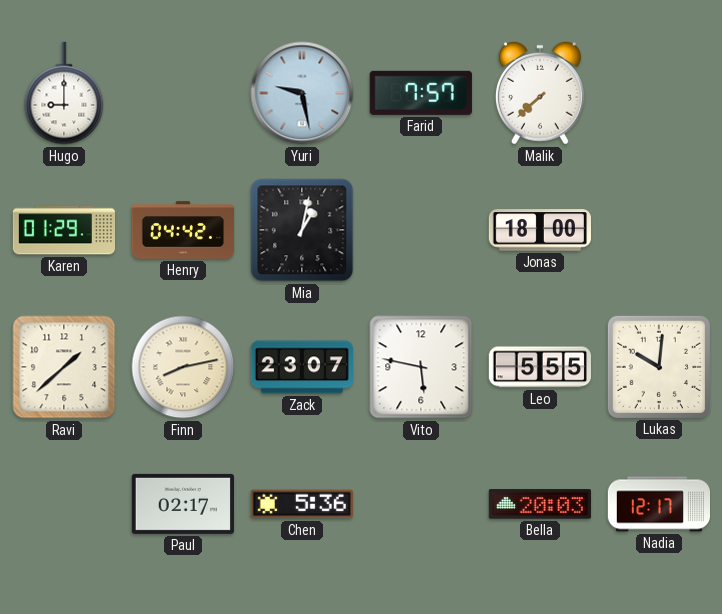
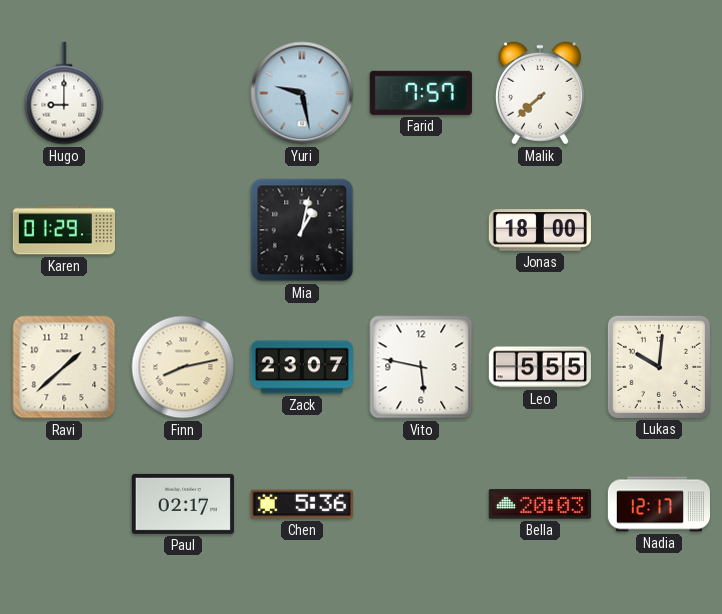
Henry: 04:42 -> none
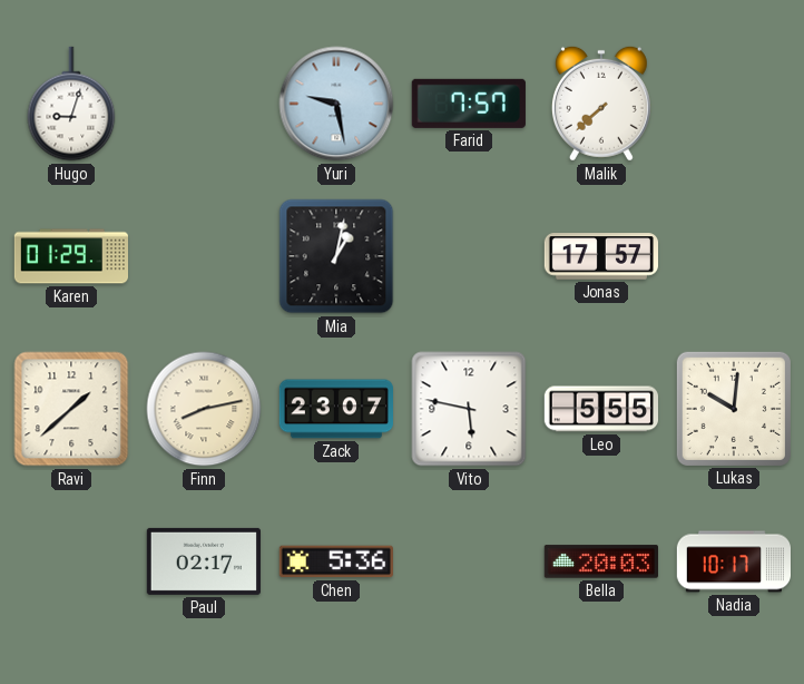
Hugo: 9:00 -> 9:03
Jonas: 18:00 -> 17:57
Nadia: 12:17 -> 10:17
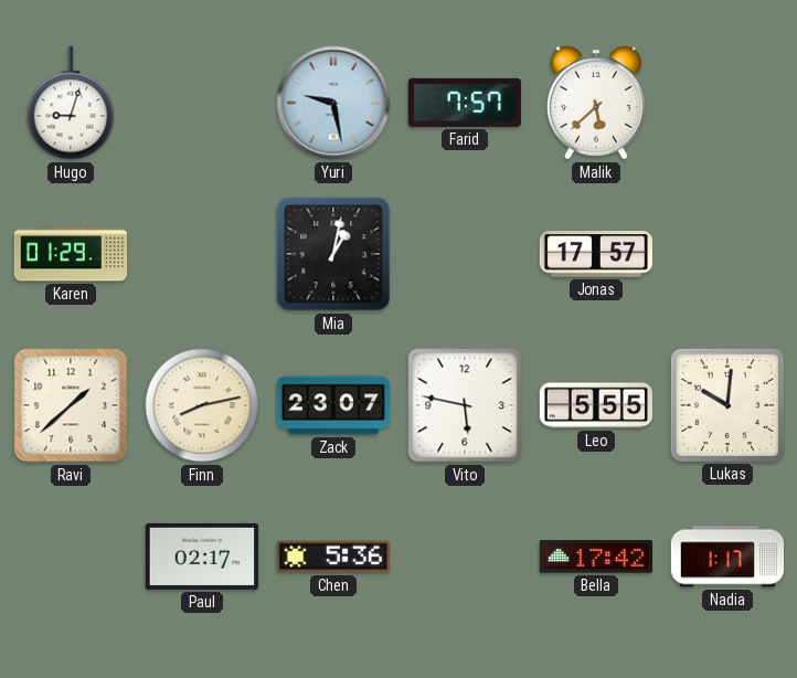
Malik: 7:38 -> 5:38
Bella: 20:03 -> 17:42
Nadia: 10:17 -> 1:17
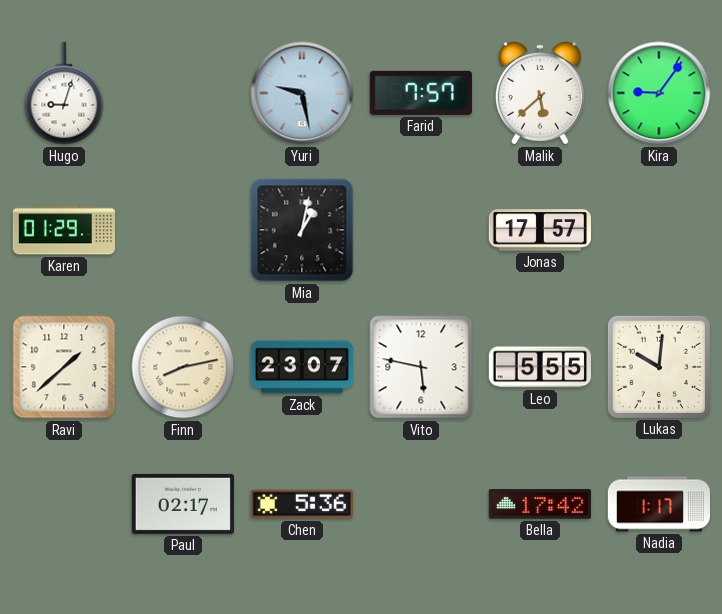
Kira: none -> 9:06
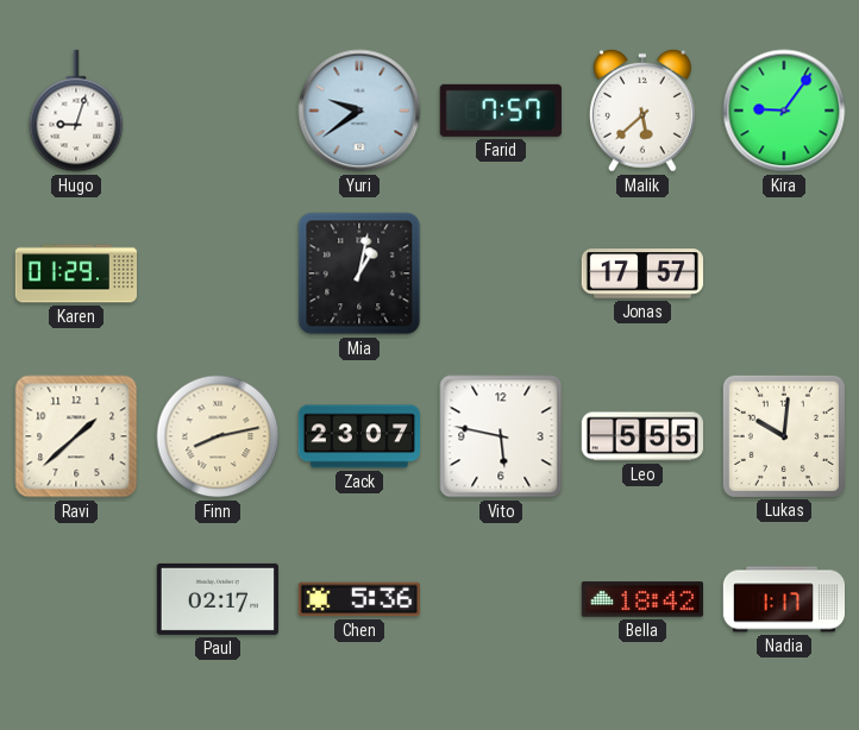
Yuri: 9:28 -> 9:39
Bella: 17:42 -> 18:42
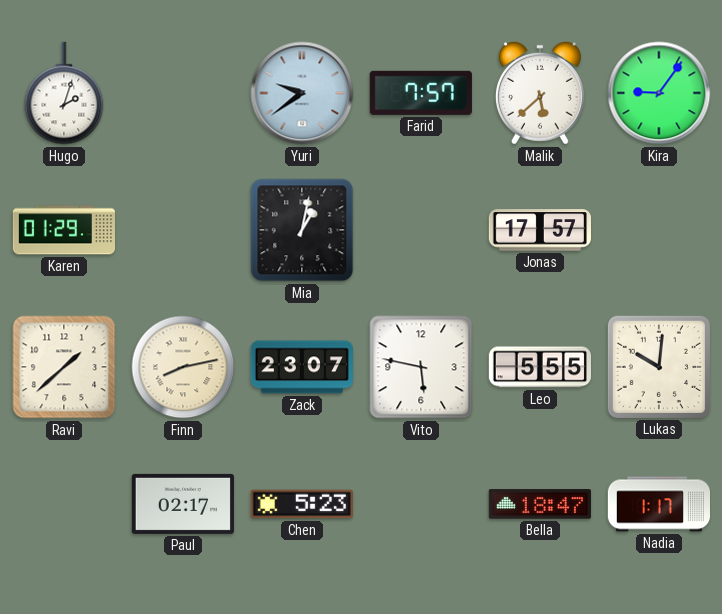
Hugo: 9:03 -> 2:03
Chen: 5:36 -> 5:23
Bella: 18:42 -> 18:47
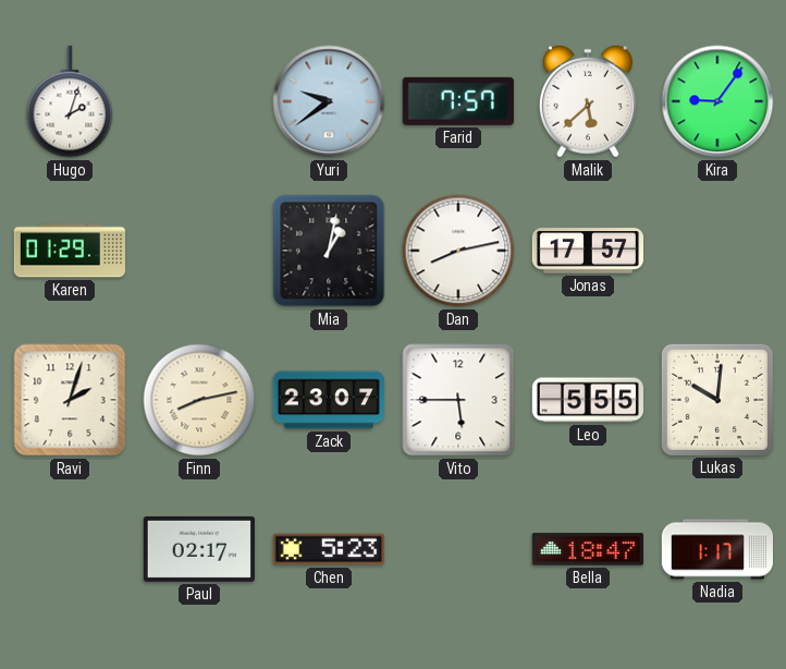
Dan: none -> 8:13
Ravi: 1:38 -> 2:03
Vito: 5:47 -> 5:45
